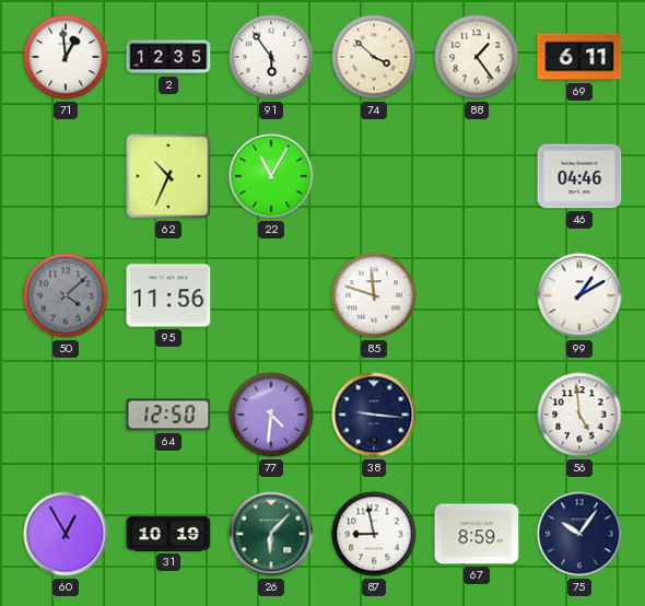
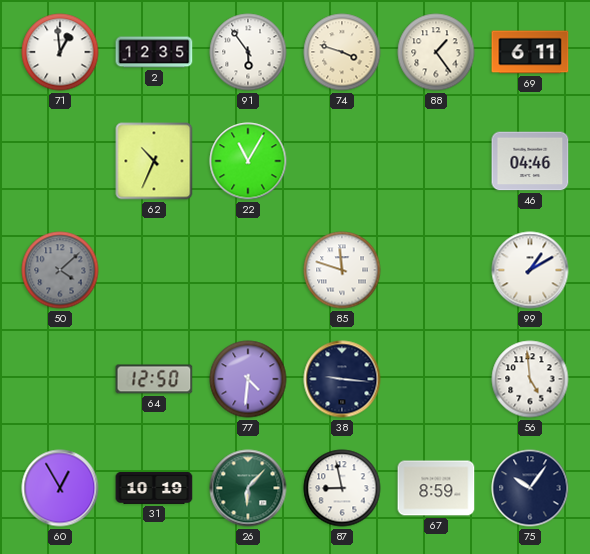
74: 3:52 -> 3:48
95: 11:56 -> none
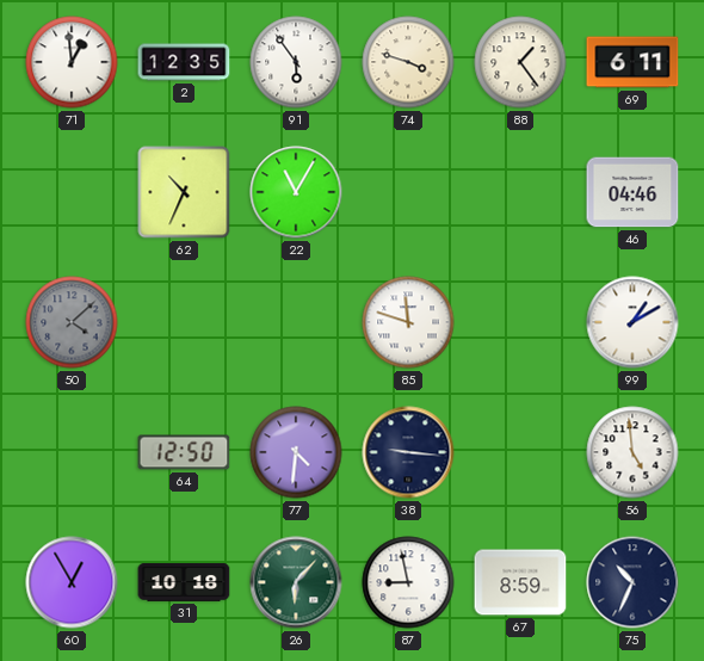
31: 10:19 -> 10:18
75: 10:06 -> 10:34
